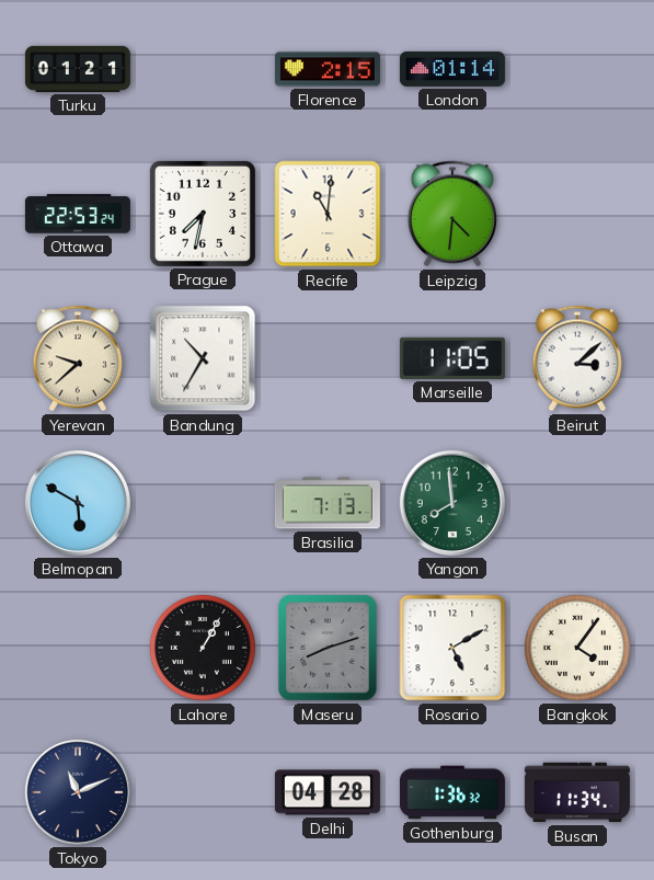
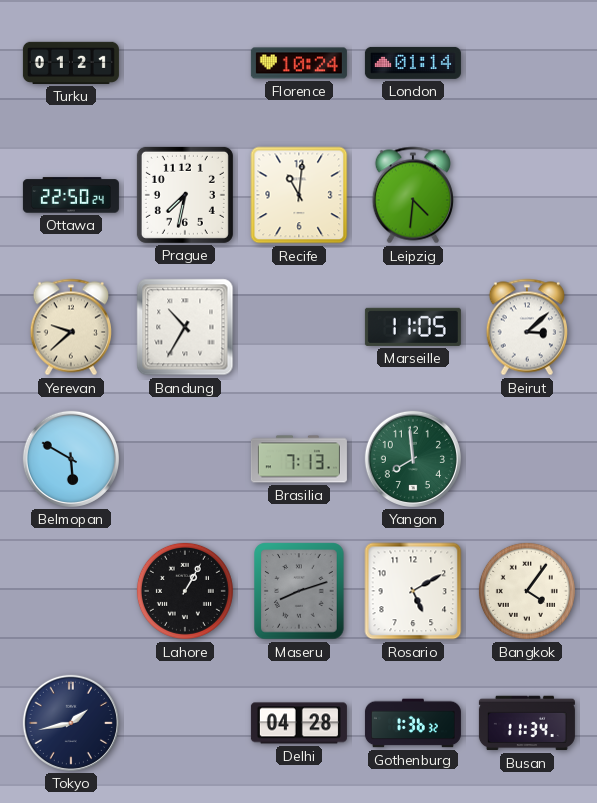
Florence: 2:15 -> 10:24
Ottawa: 22:53 -> 22:50
Tokyo: 11:11 -> 1:43
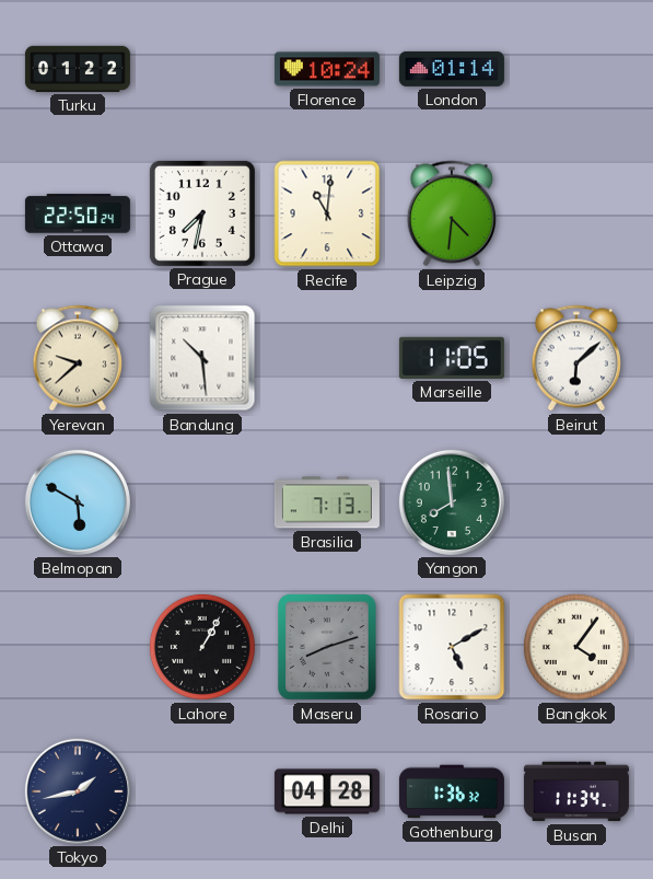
Turku: 01:21 -> 01:22
Bandung: 10:35 -> 10:29
Beirut: 3:08 -> 6:08
